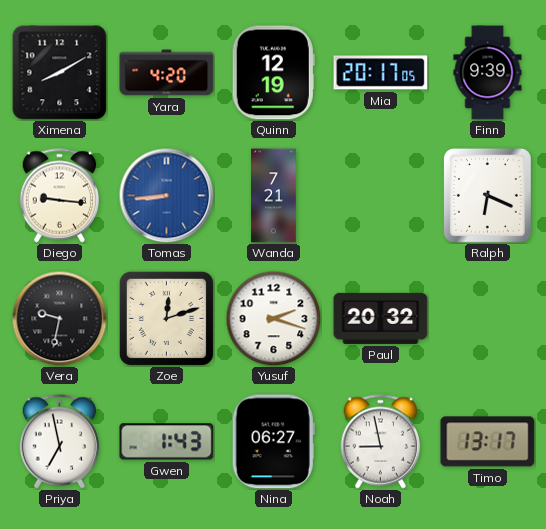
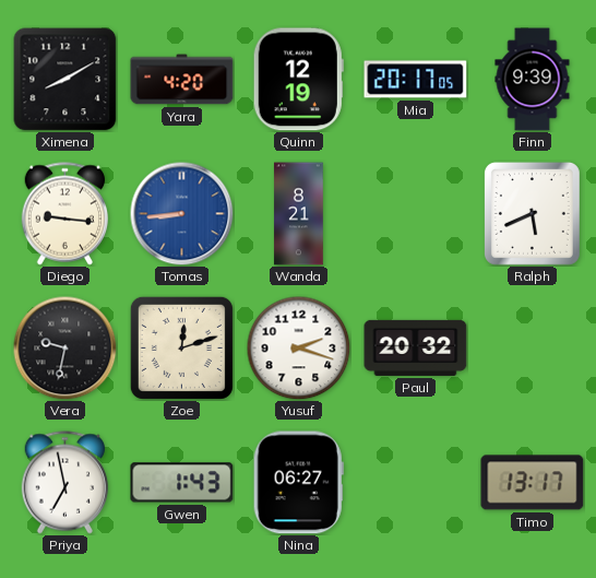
Wanda: 7:21 -> 8:21
Ralph: 6:19 -> 5:41
Noah: 8:58 -> none
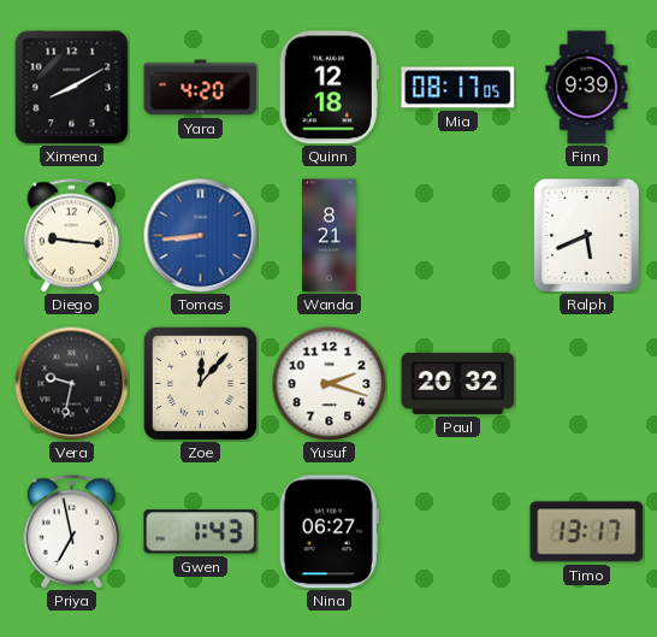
Quinn: 12:19 -> 12:18
Mia: 20:17 -> 08:17
Zoe: 12:12 -> 12:07
